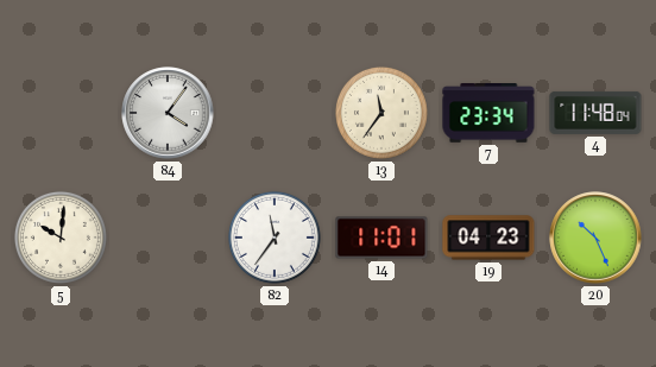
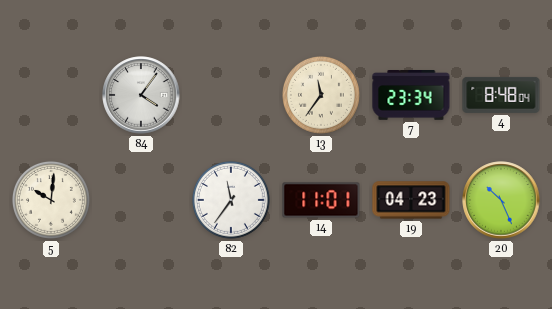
4: 11:48 -> 8:48
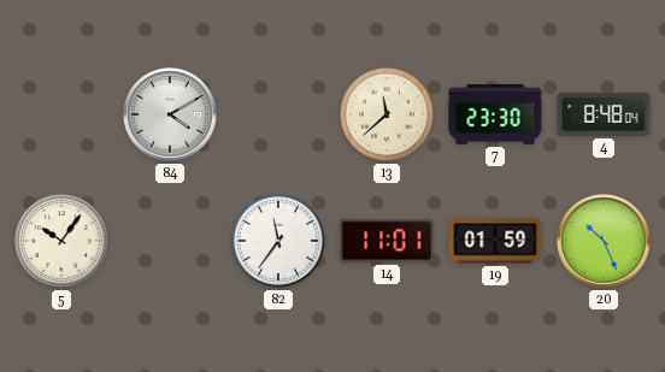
84: 4:06 -> 4:10
13: 11:36 -> 11:38
7: 23:34 -> 23:30
5: 10:01 -> 10:06
19: 04:23 -> 01:59
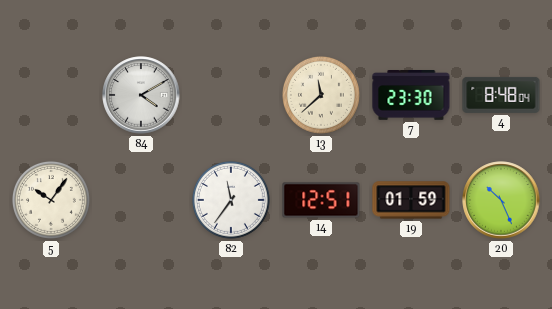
14: 11:01 -> 12:51
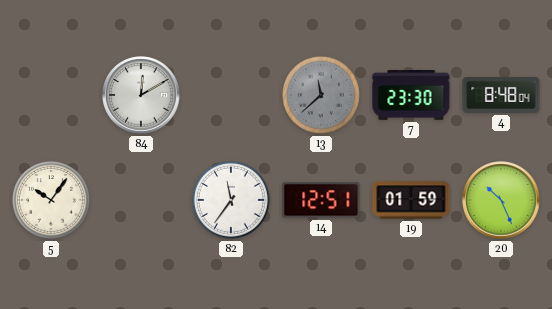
84: 4:10 -> 12:10
13 dial: cream -> grey
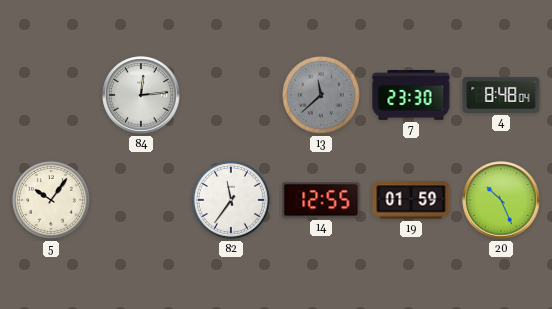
84: 12:10 -> 12:14
14: 12:51 -> 12:55
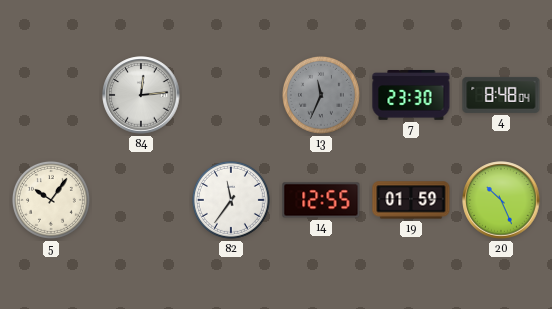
13: 11:38 -> 11:34
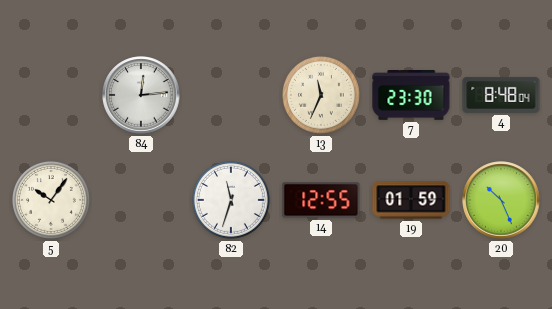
13 dial: grey -> cream
82: 11:36 -> 11:33
